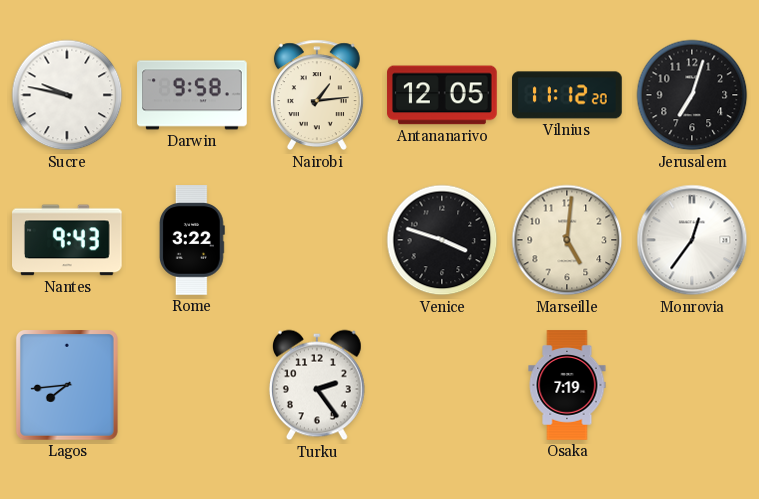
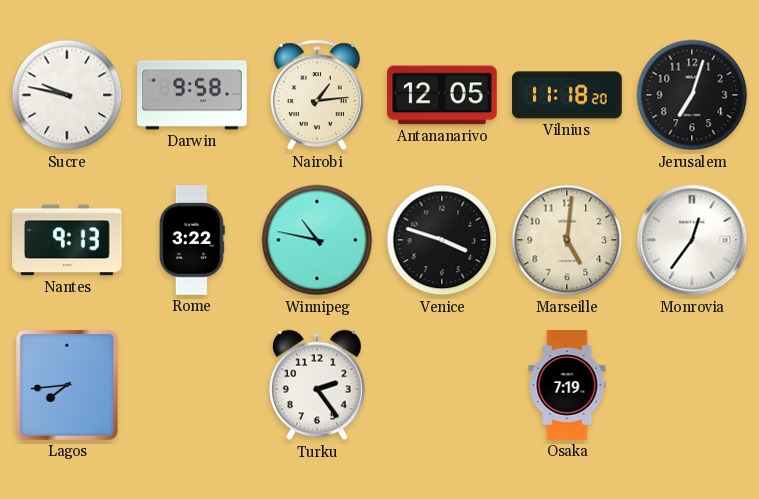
Vilnius: 11:12 -> 11:18
Nantes: 9:43 -> 9:13
Winnipeg: none -> 10:47
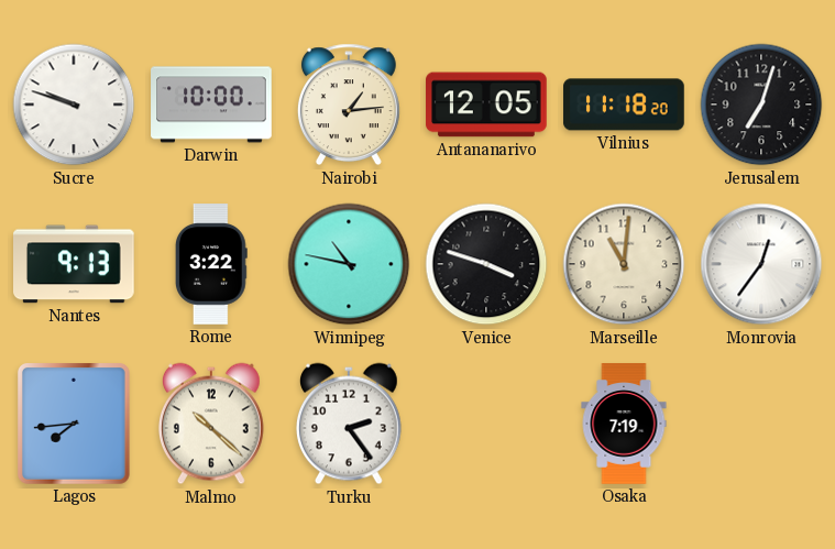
Sucre: 9:47 -> 9:48
Darwin: 9:58 -> 10:00
Marseille: 5:01 -> 11:01
Malmo: none -> 10:22
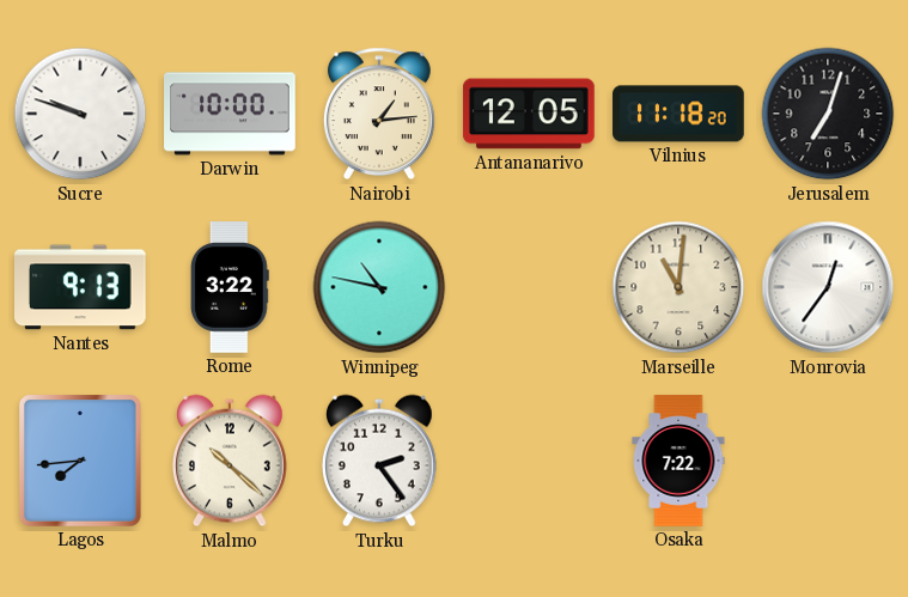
Venice: 3:48 -> none
Osaka: 7:19 -> 7:22
